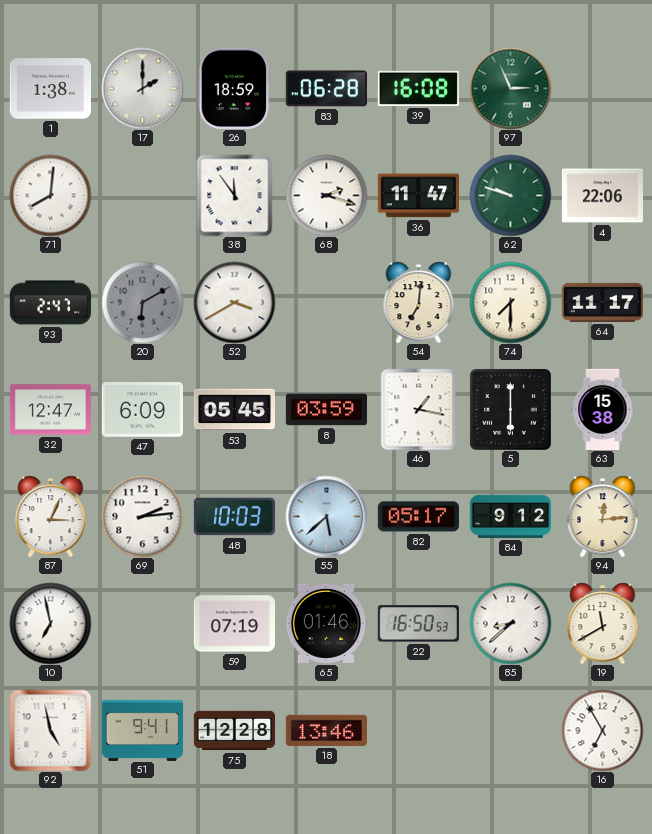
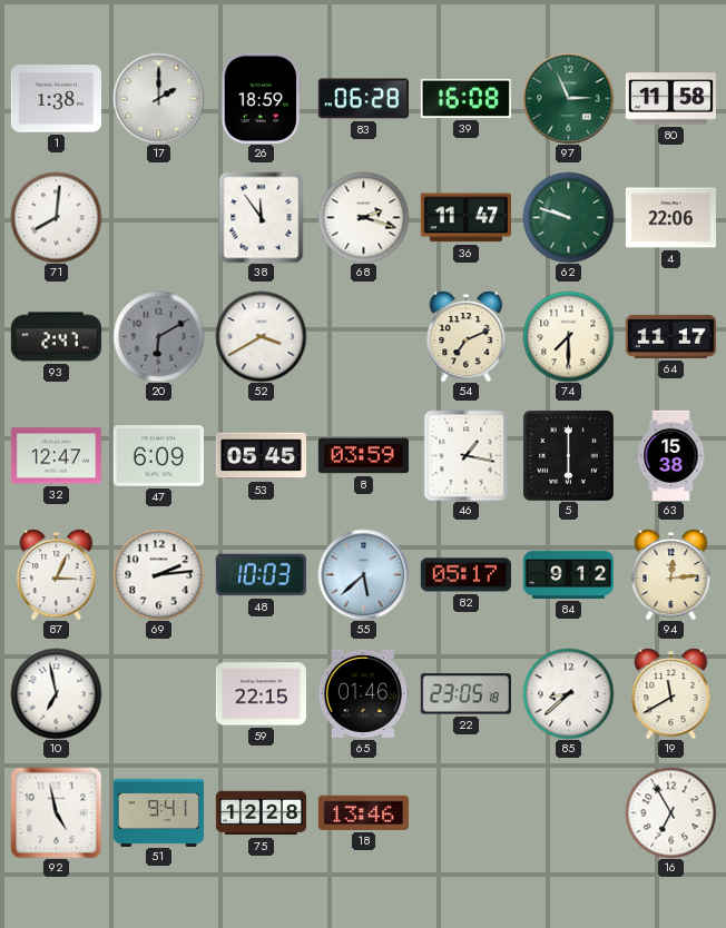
80: none -> 11:58
54: 7:01 -> 7:11
59: 07:19 -> 22:15
22: 16:50 -> 23:05
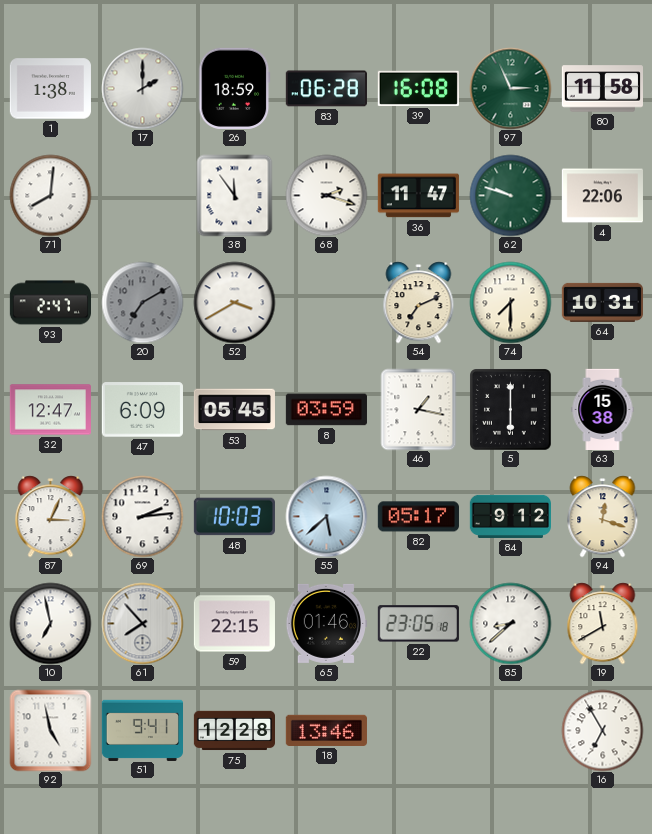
20: 6:10 -> 7:10
64: 11:17 -> 10:31
94: 12:14 -> 12:18
61: none -> 7:53
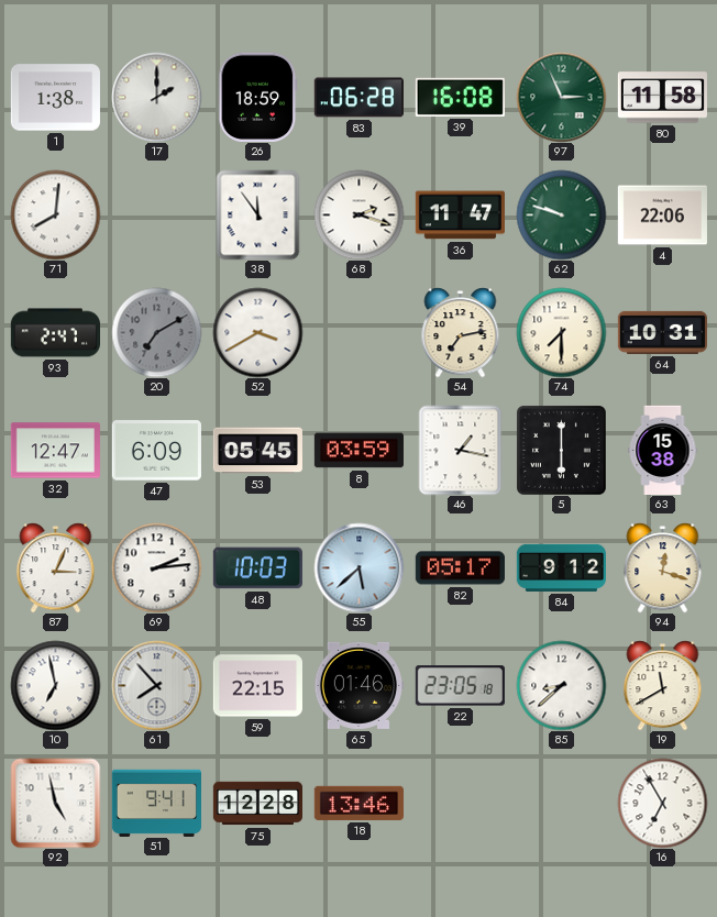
54: 7:11 -> 7:13
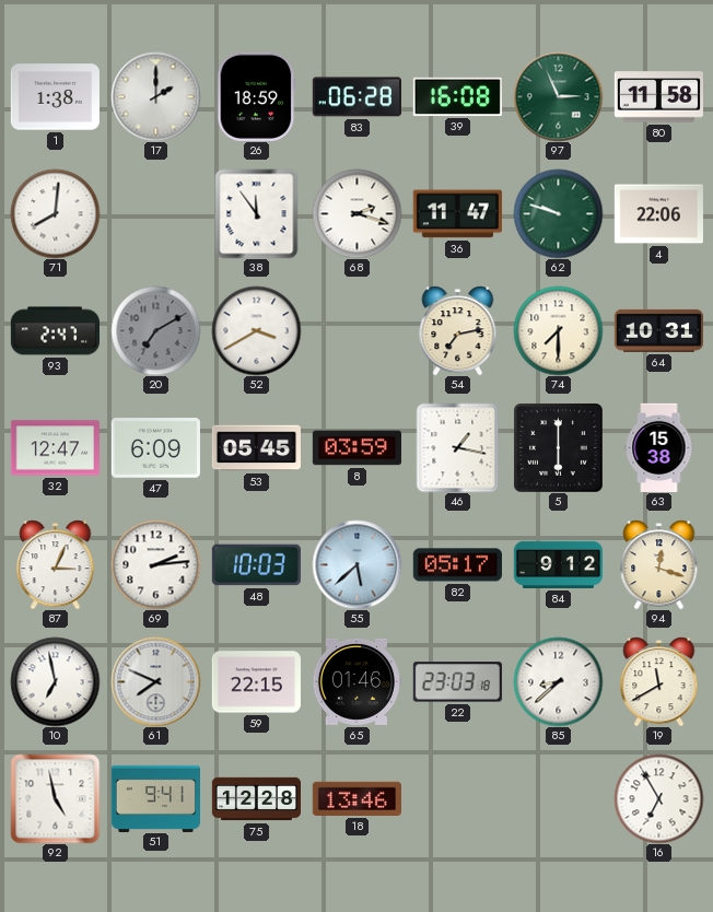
61: 7:53 -> 7:49
22: 23:05 -> 23:03
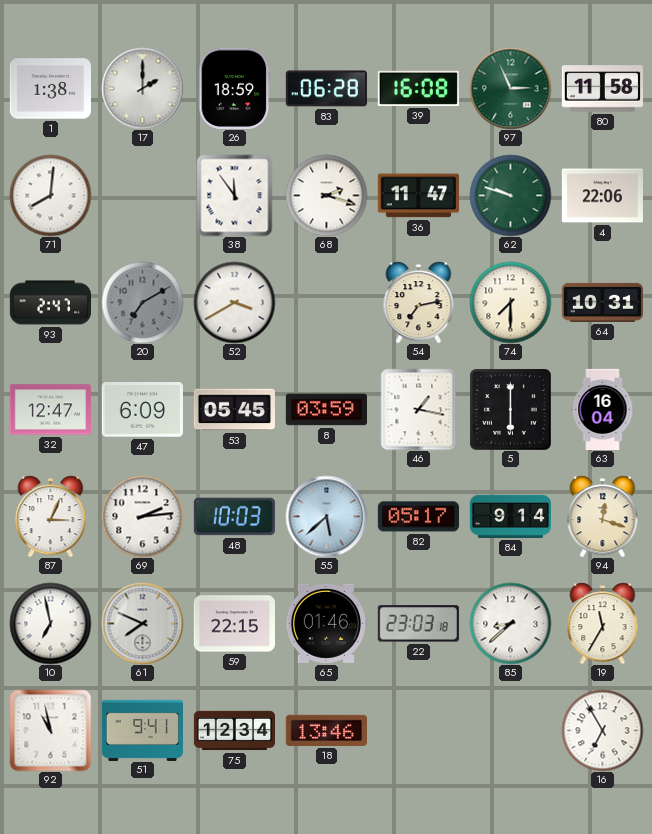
63: 15:38 -> 16:04
84: 9:12 -> 9:14
19: 11:40 -> 11:35
92: 4:58 -> 10:58
75: 12:28 -> 12:34
